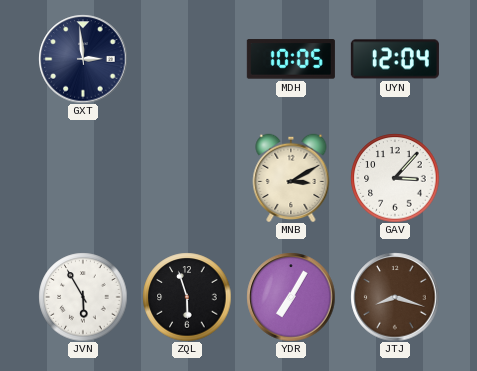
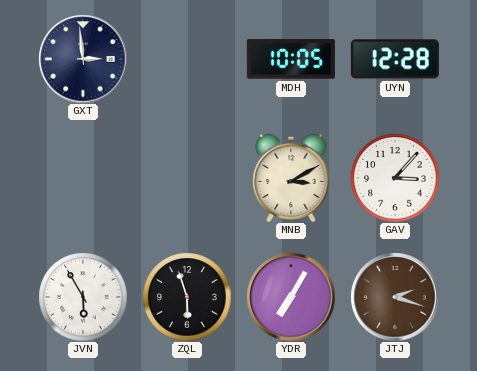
UYN: 12:04 -> 12:28
JTJ: 8:18 -> 2:18
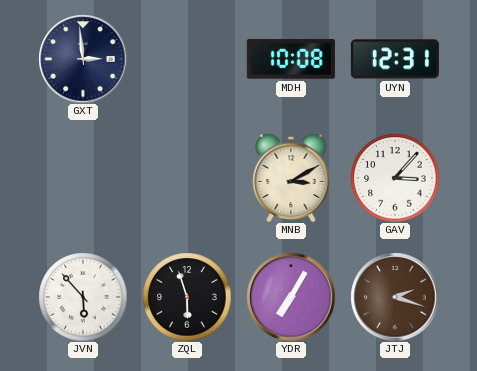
MDH: 10:05 -> 10:08
UYN: 12:28 -> 12:31
JVN: 5:55 -> 5:53
